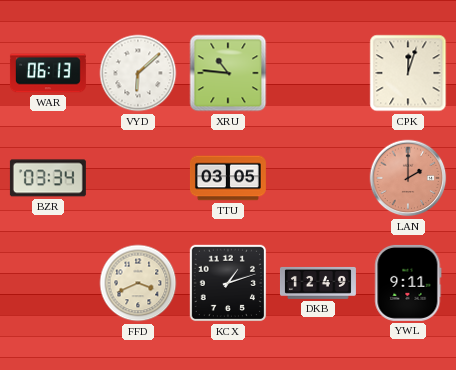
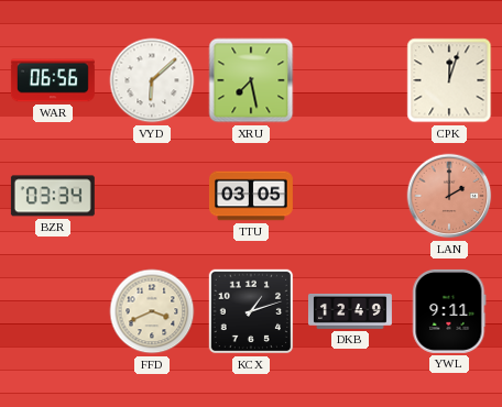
WAR: 06:13 -> 06:56
XRU: 10:46 -> 7:28
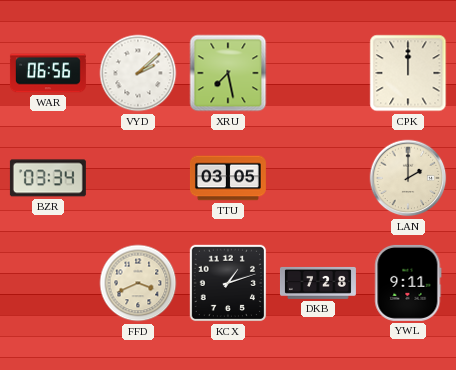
VYD: 6:08 -> 2:08
CPK: 12:03 -> 12:00
LAN dial: salmon -> cream
DKB: 12:49 -> 7:28
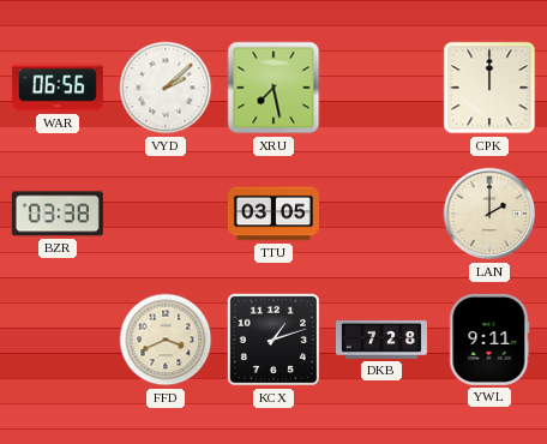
BZR: 03:34 -> 03:38
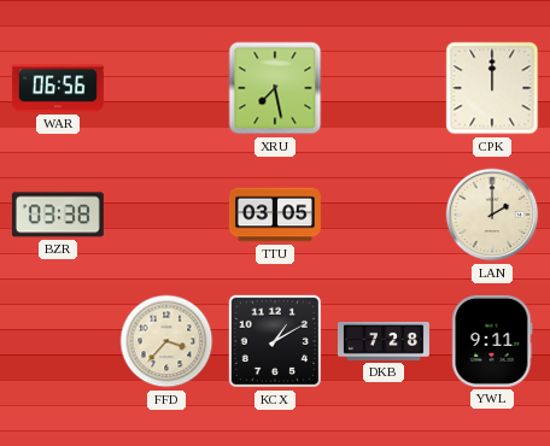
VYD: 2:08 -> none
FFD: 3:41 -> 3:37
KCX: 1:12 -> 1:10
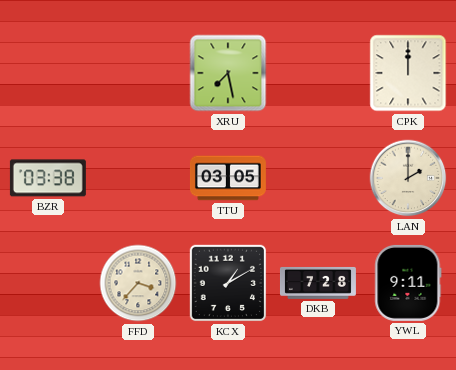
WAR: 06:56 -> none
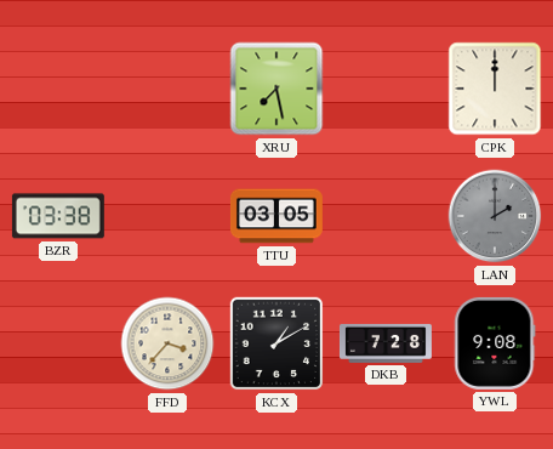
LAN dial: cream -> grey
YWL: 9:11 -> 9:08
